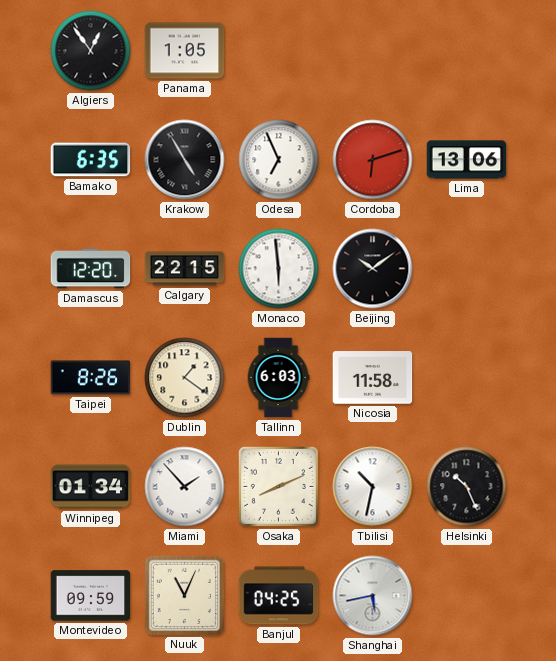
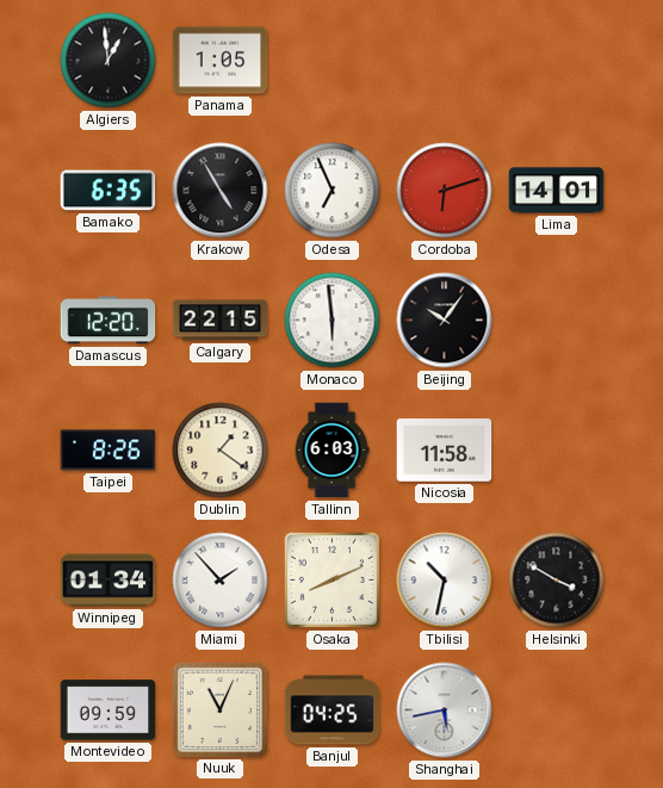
Algiers: 12:54 -> 12:59
Lima: 13:06 -> 14:01
Beijing: 10:09 -> 10:06
Helsinki: 10:26 -> 3:50
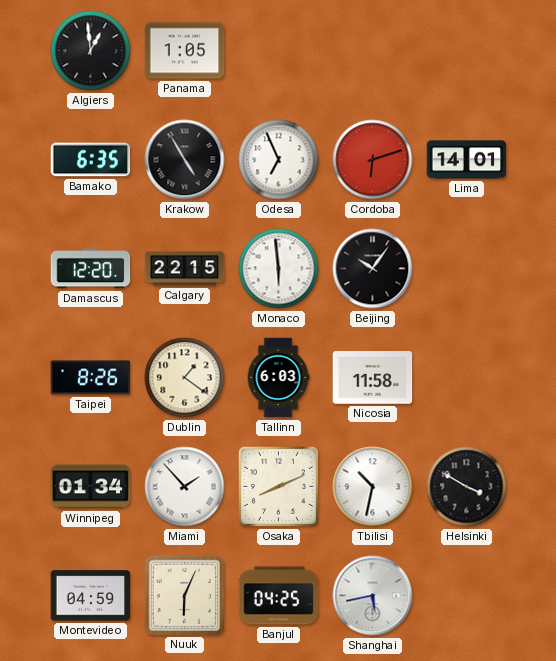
Montevideo: 09:59 -> 04:59
Nuuk: 11:04 -> 6:04
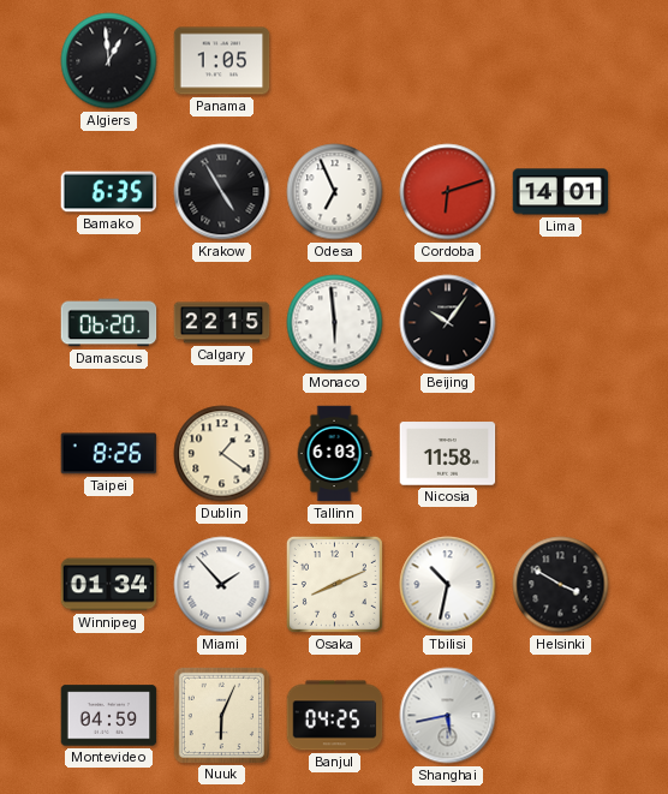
Damascus: 12:20 -> 06:20
